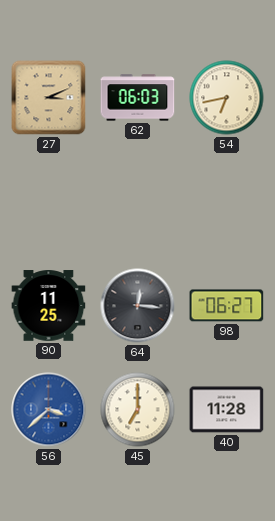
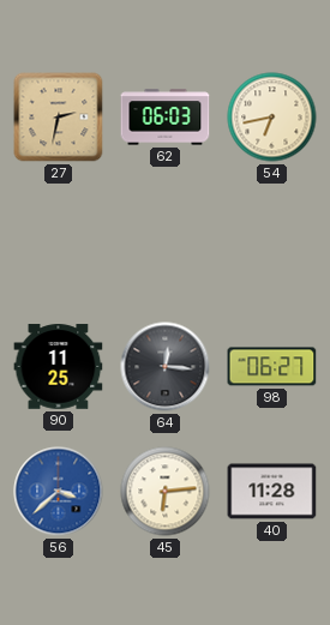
27: 3:11 -> 2:32
45: 7:00 -> 6:14
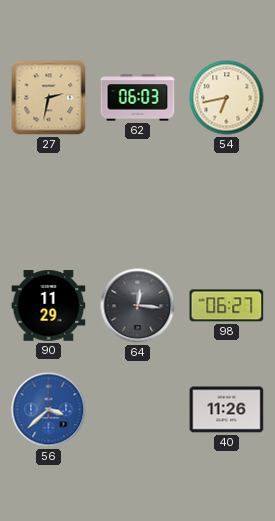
90: 11:25 -> 11:29
45: 6:14 -> none
40: 11:28 -> 11:26
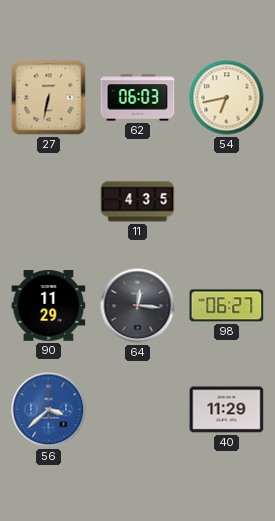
27: 2:32 -> 6:32
11: none -> 4:35
40: 11:26 -> 11:29
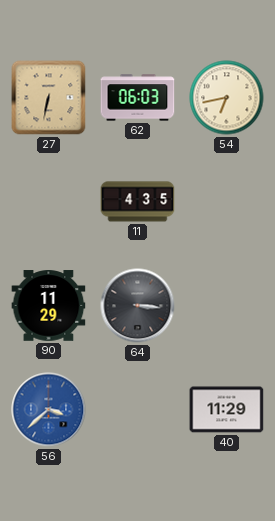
64: 12:16 -> 3:16
98: 06:27 -> none
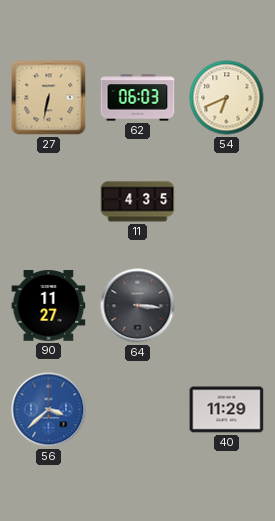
54: 6:43 -> 6:41
90: 11:29 -> 11:27
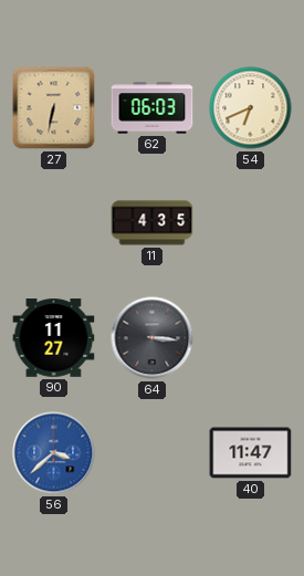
40: 11:29 -> 11:47
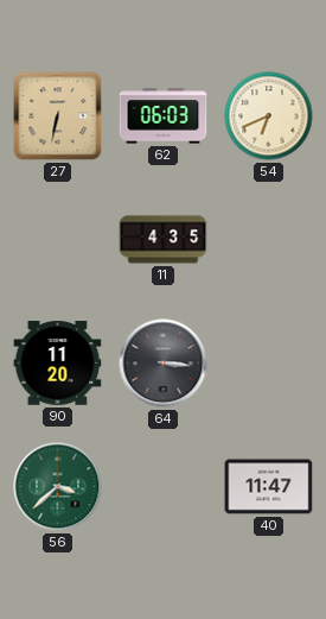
90: 11:27 -> 11:20
56 dial: blue -> green
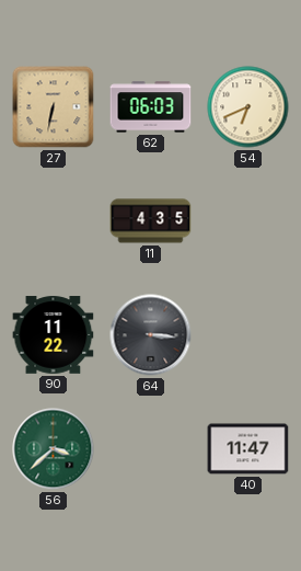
90: 11:20 -> 11:22
